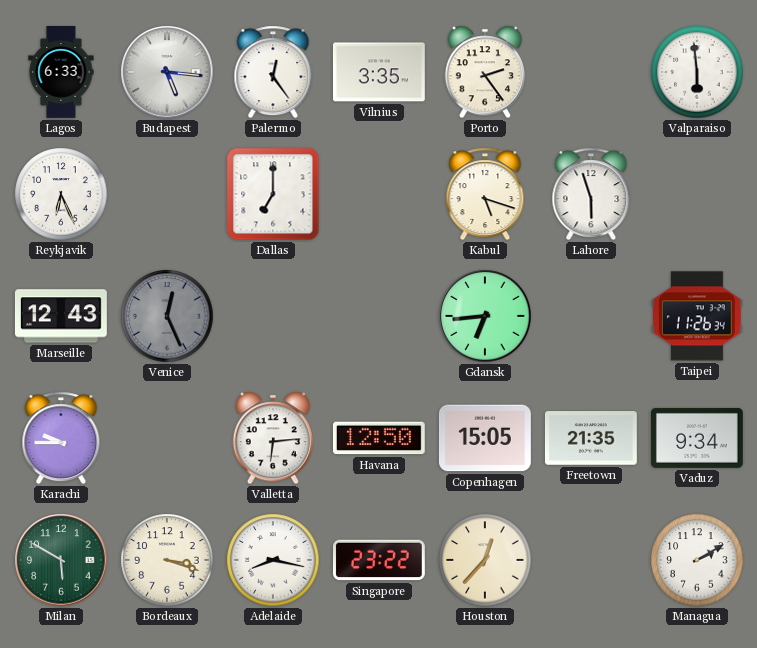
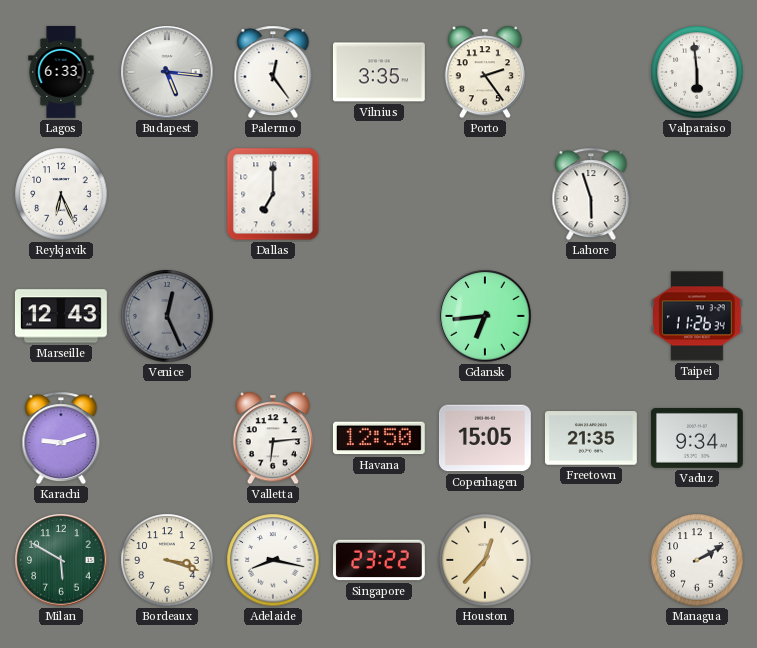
Kabul: 5:18 -> none
Karachi: 9:45 -> 9:12
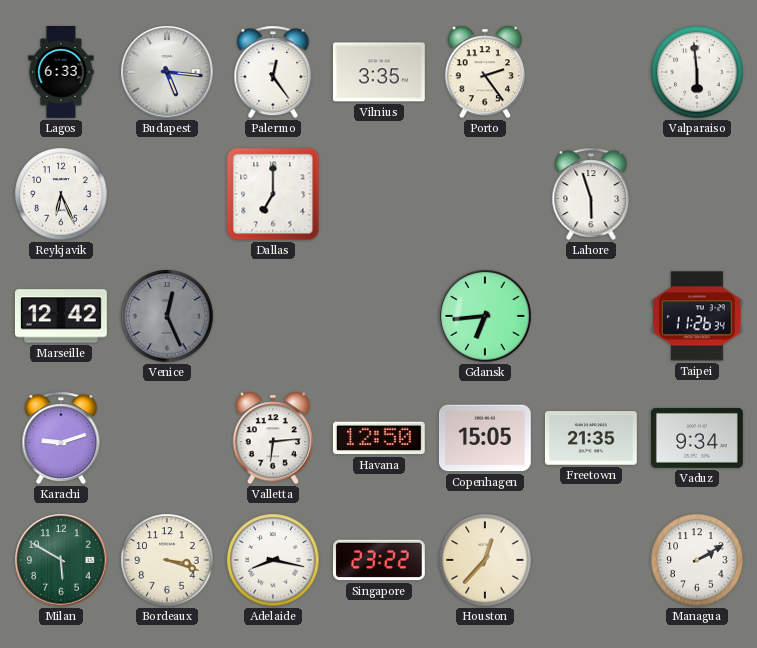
Marseille: 12:43 -> 12:42
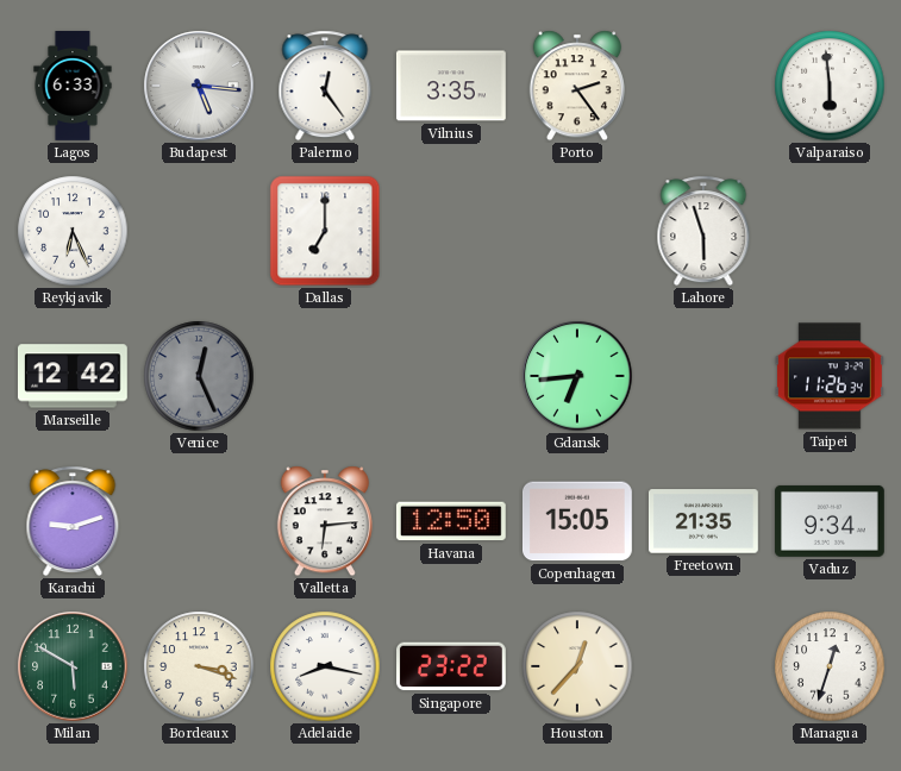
Managua: 2:10 -> 12:33
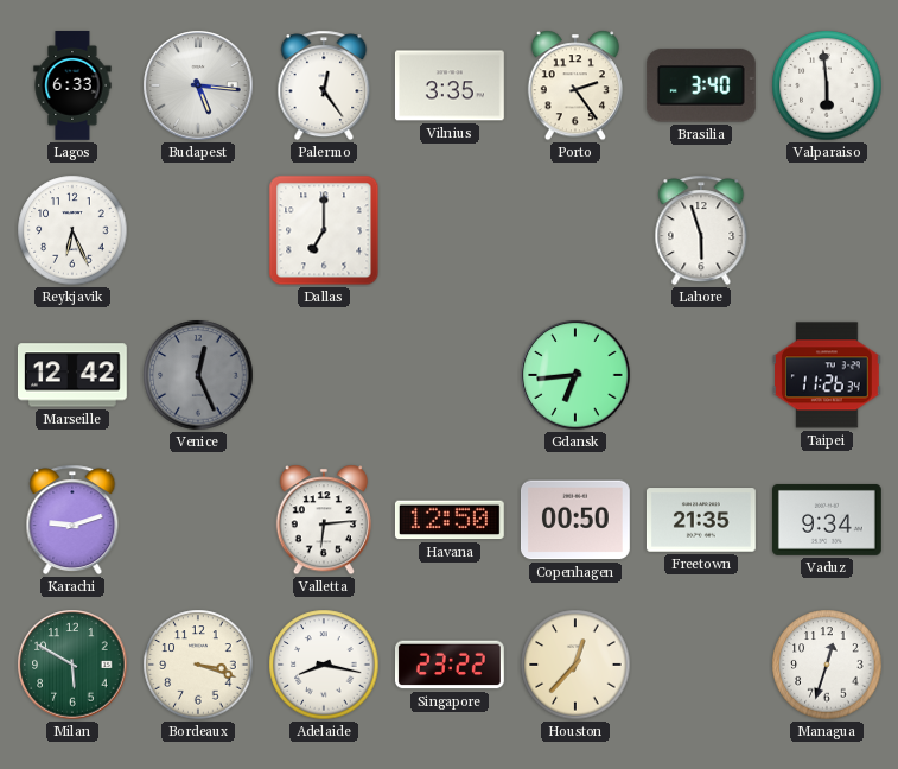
Brasilia: none -> 3:40
Copenhagen: 15:05 -> 00:50
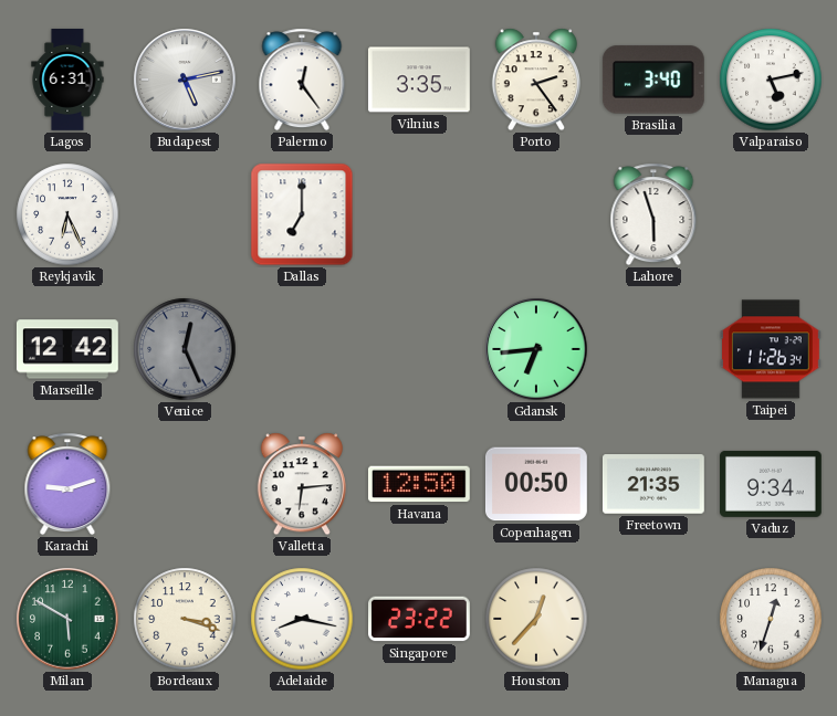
Lagos: 6:33 -> 6:31
Budapest: 5:16 -> 5:13
Valparaiso: 5:59 -> 5:13
